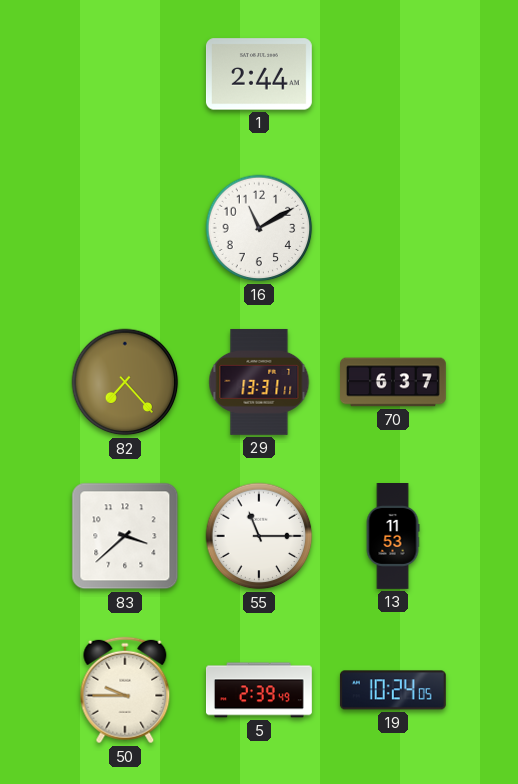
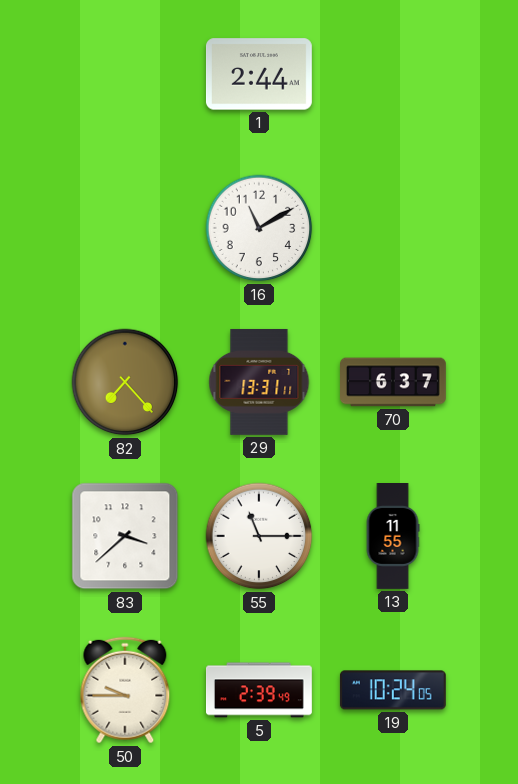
13: 11:53 -> 11:55
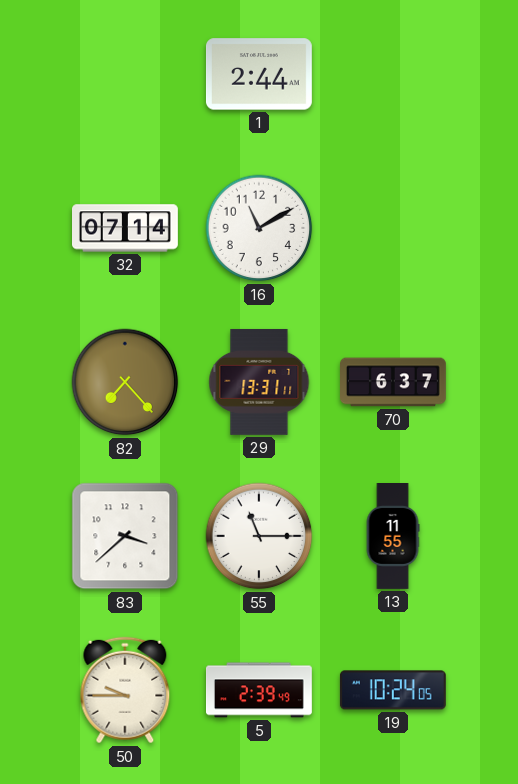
32: none -> 07:14
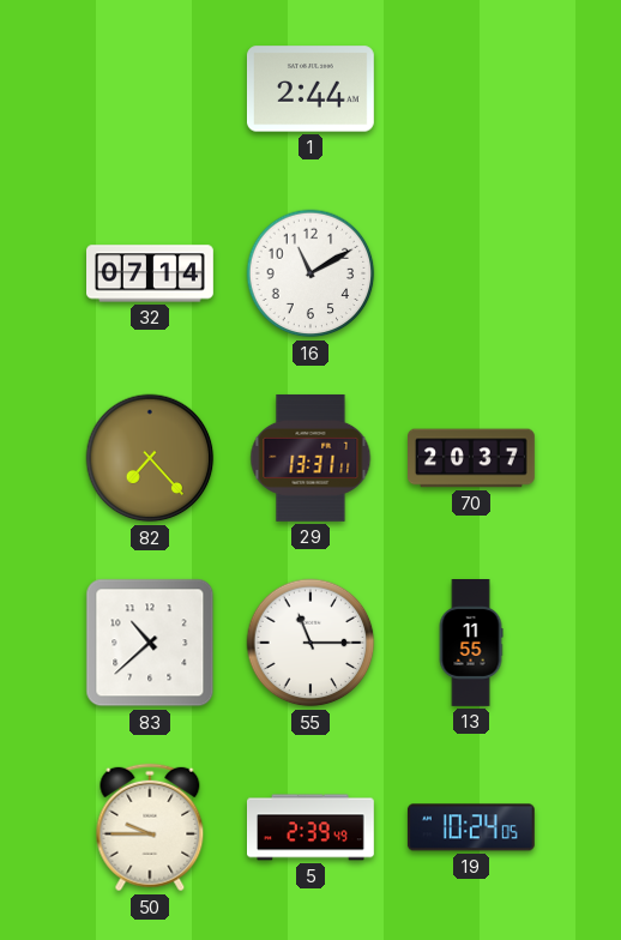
70: 6:37 -> 20:37
83: 3:38 -> 10:38
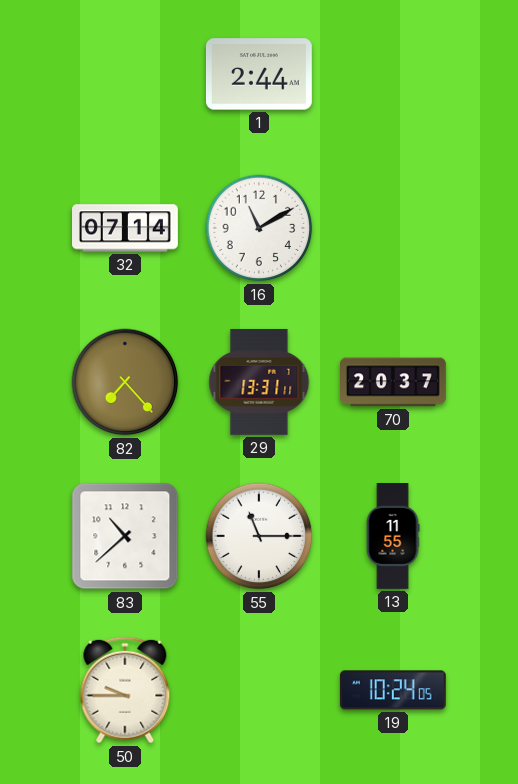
5: 2:39 -> none
